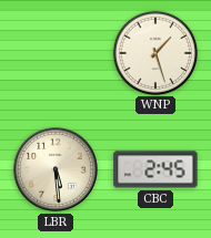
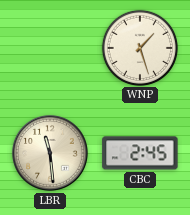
LBR: 5:29 -> 11:29
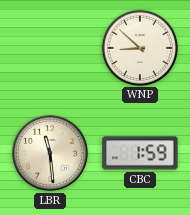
WNP: 1:27 -> 8:52
CBC: 2:45 -> 1:59
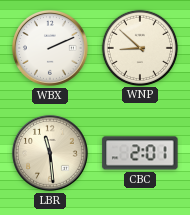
WBX: none -> 2:11
CBC: 1:59 -> 2:01
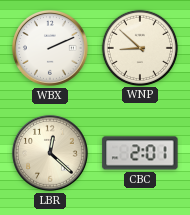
LBR: 11:29 -> 12:22
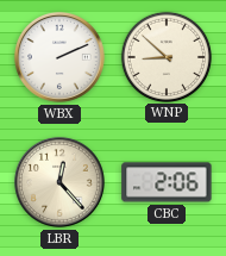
LBR: 12:22 -> 12:23
CBC: 2:01 -> 2:06
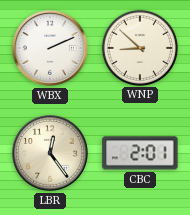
LBR: 12:23 -> 12:24
CBC: 2:06 -> 2:01
